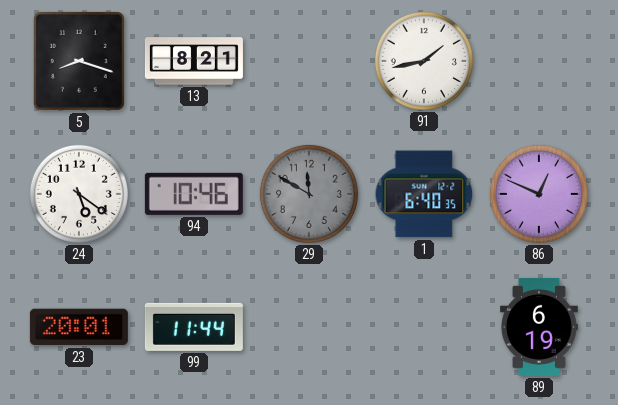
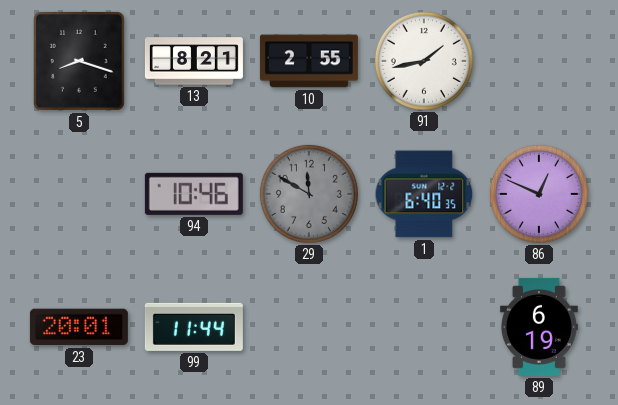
10: none -> 2:55
24: 5:21 -> none
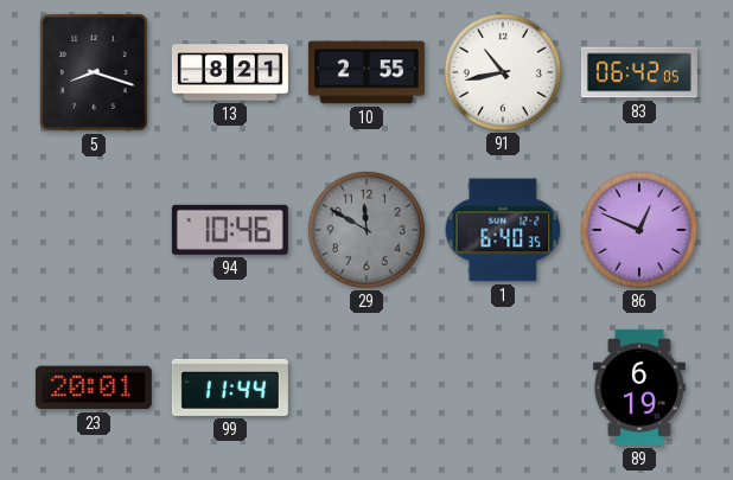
91: 1:43 -> 10:43
83: none -> 06:42
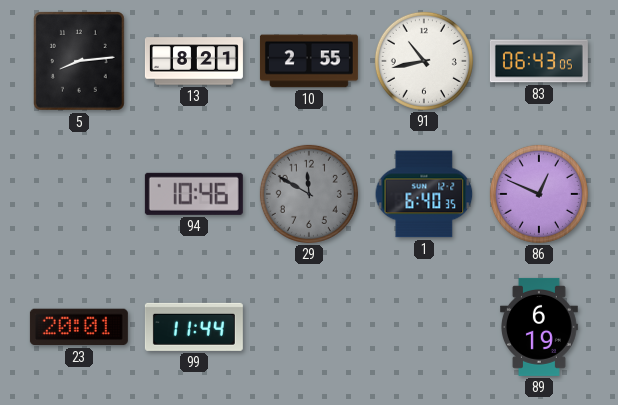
5: 8:18 -> 8:14
83: 06:42 -> 06:43
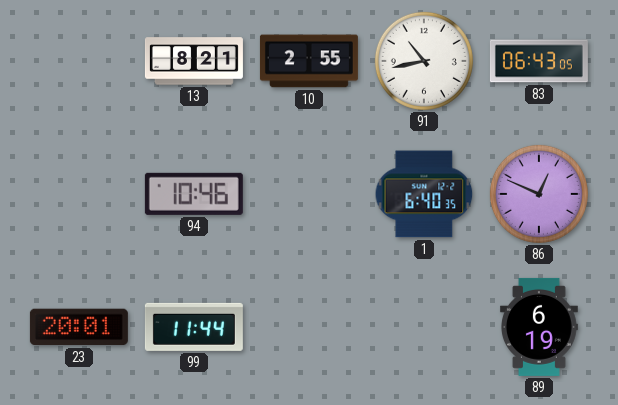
5: 8:14 -> none
29: 11:50 -> none
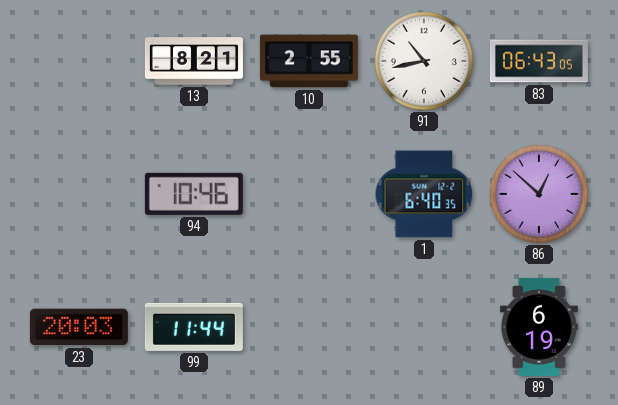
86: 12:49 -> 12:52
23: 20:01 -> 20:03
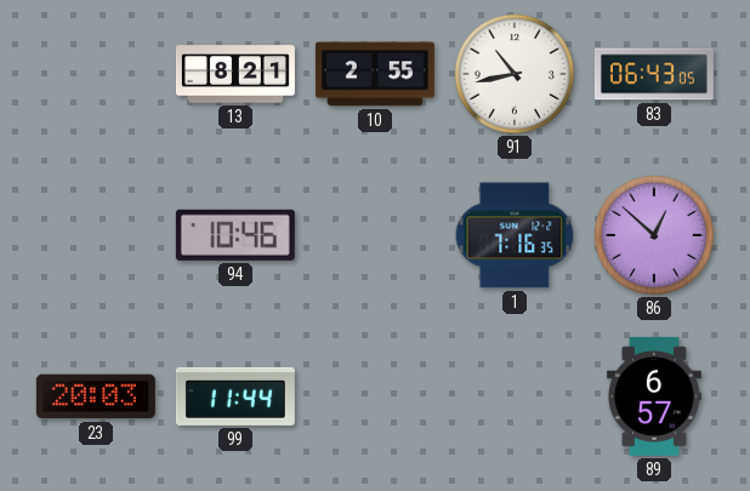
1: 6:40 -> 7:16
89: 6:19 -> 6:57
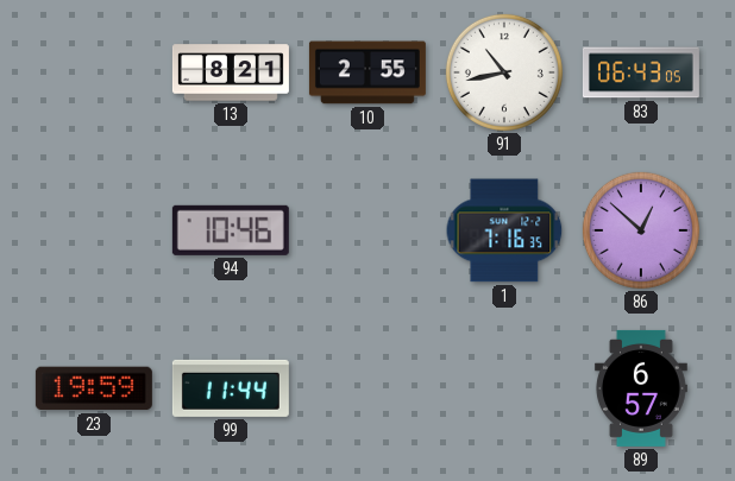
23: 20:03 -> 19:59
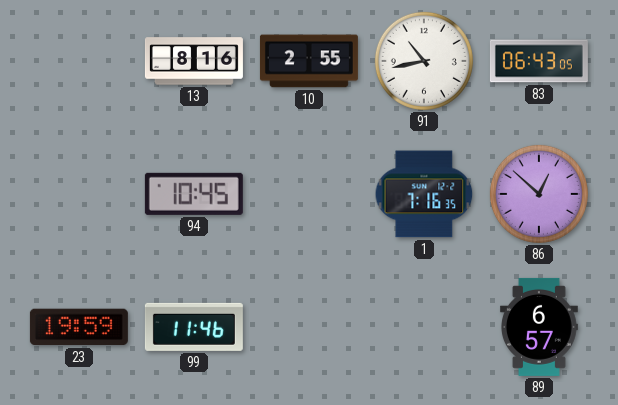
13: 8:21 -> 8:16
94: 10:46 -> 10:45
99: 11:44 -> 11:46
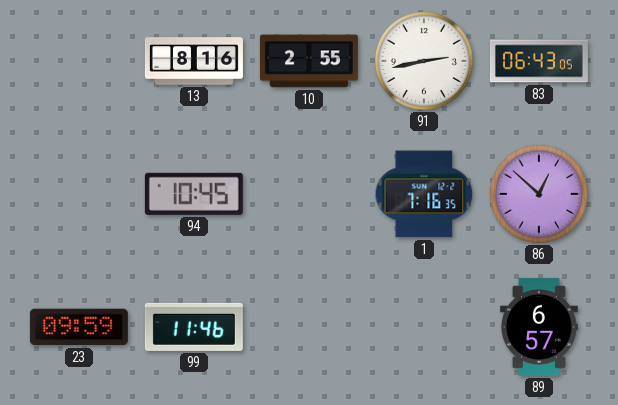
91: 10:43 -> 2:43
23: 19:59 -> 09:59
